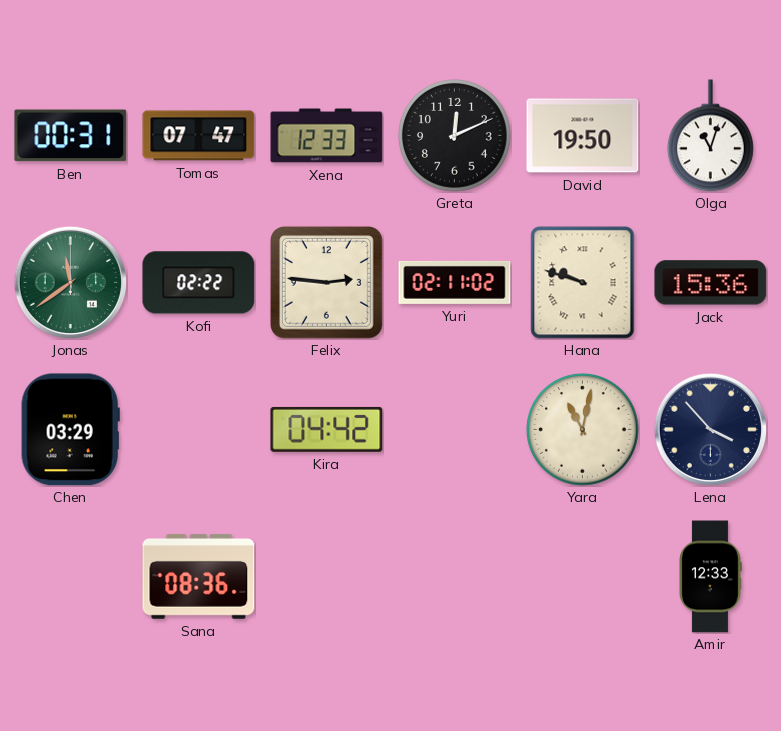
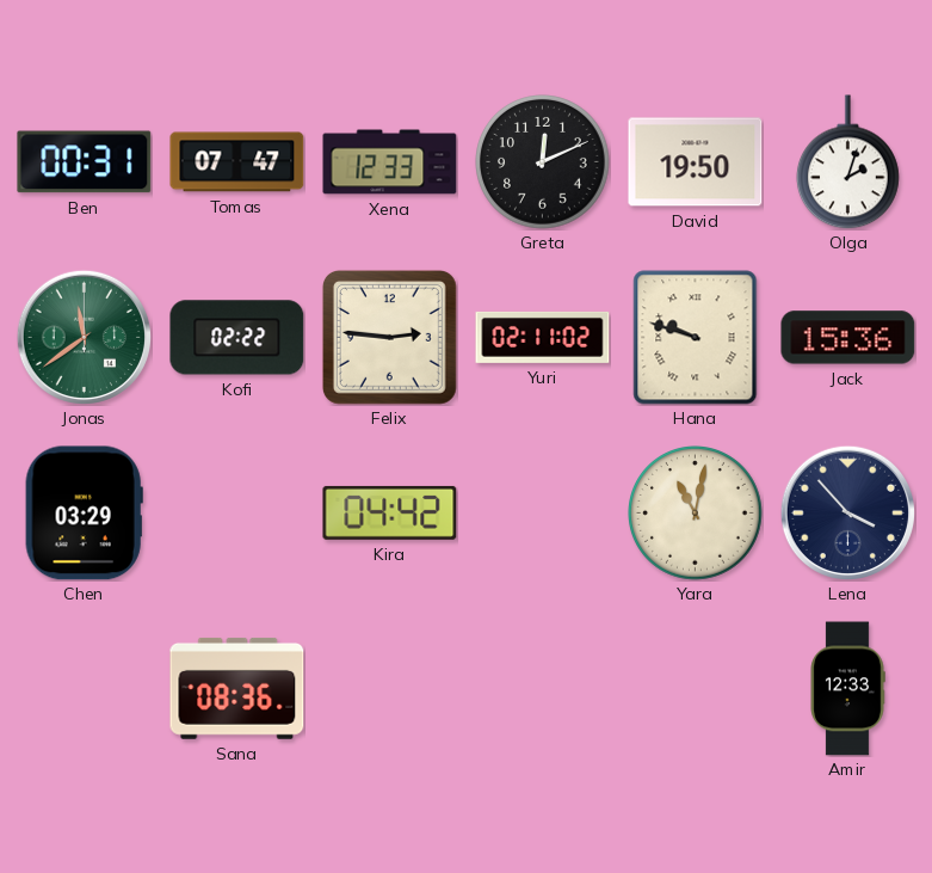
Olga: 11:03 -> 2:03
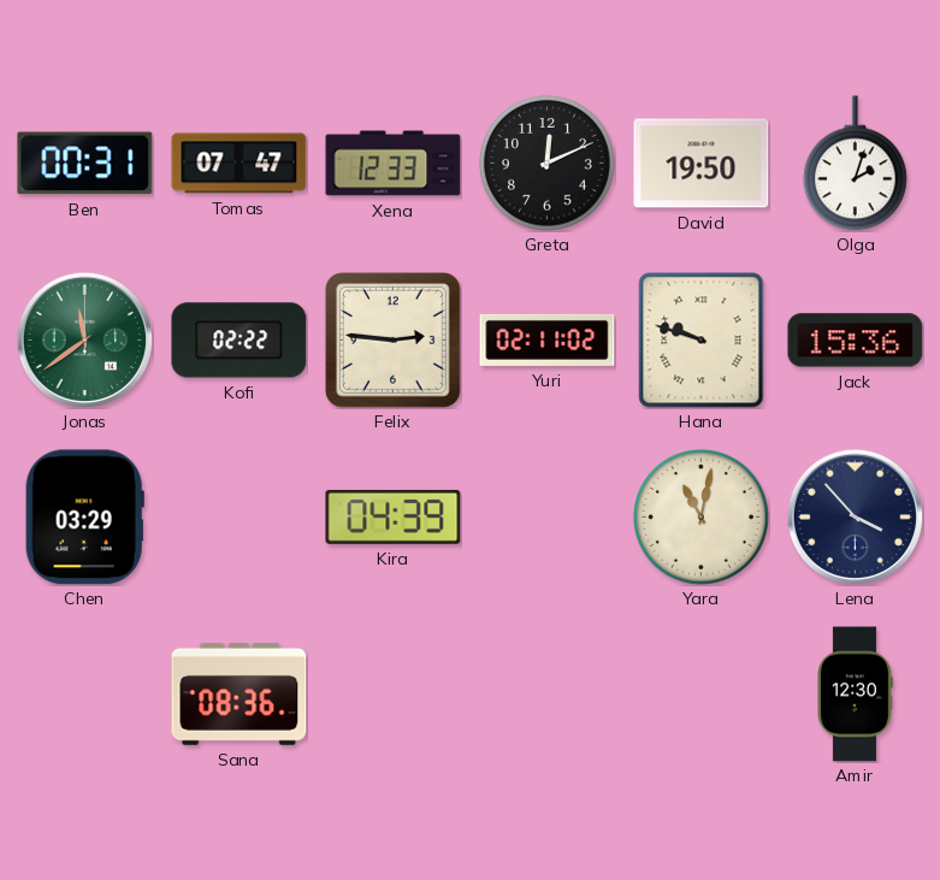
Kira: 04:42 -> 04:39
Amir: 12:33 -> 12:30
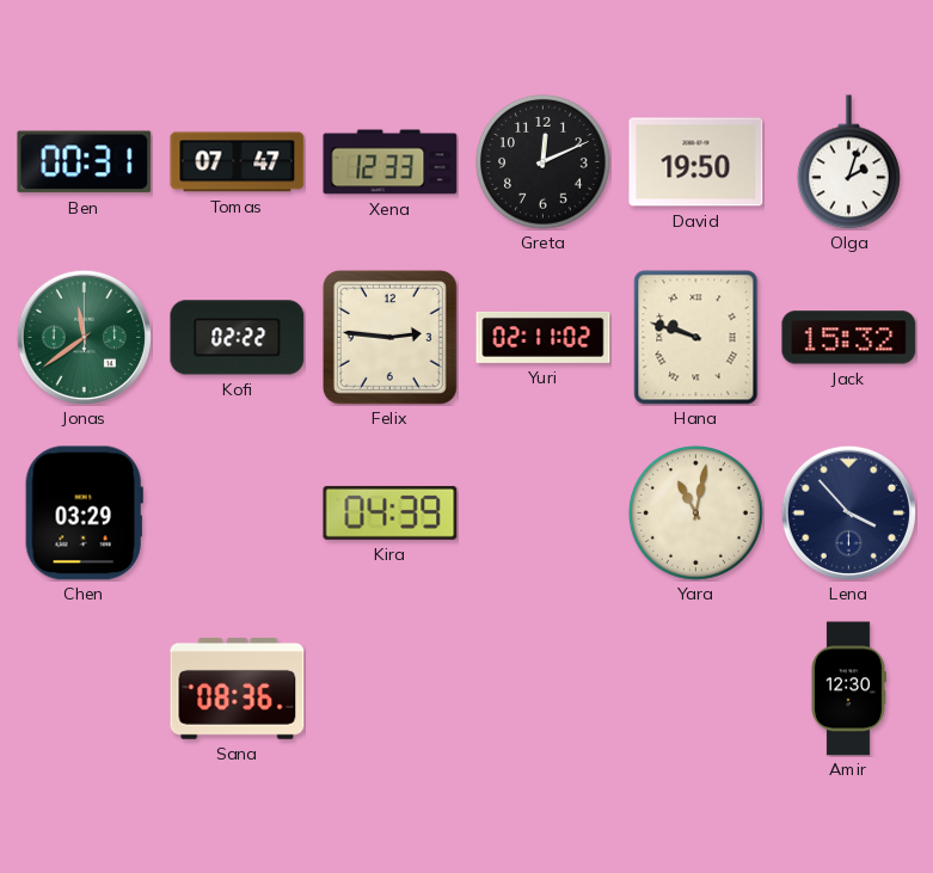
Jack: 15:36 -> 15:32
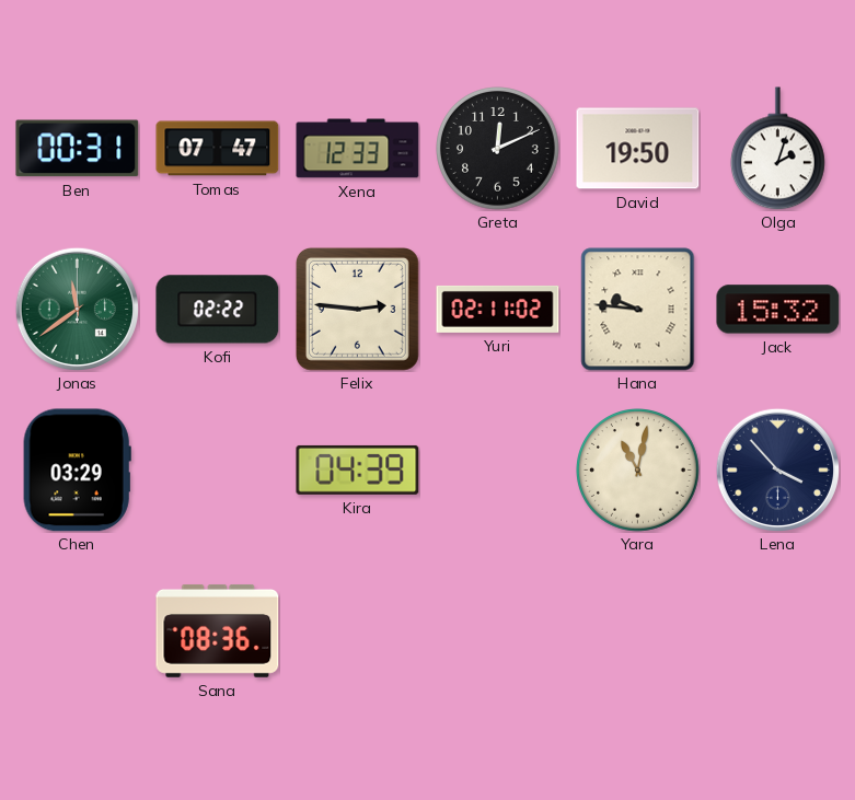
Hana: 9:48 -> 9:46
Amir: 12:30 -> none
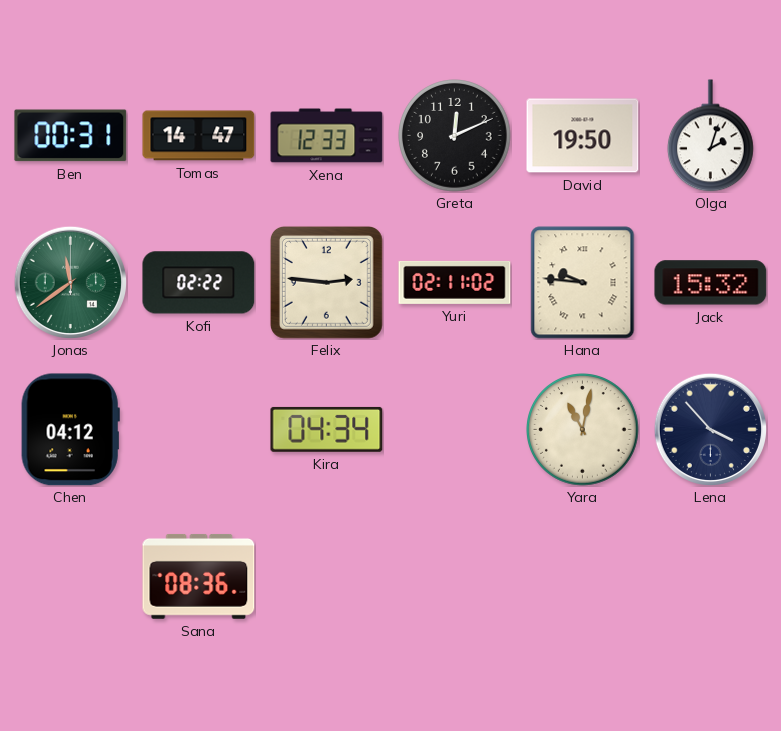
Tomas: 07:47 -> 14:47
Chen: 03:29 -> 04:12
Kira: 04:39 -> 04:34
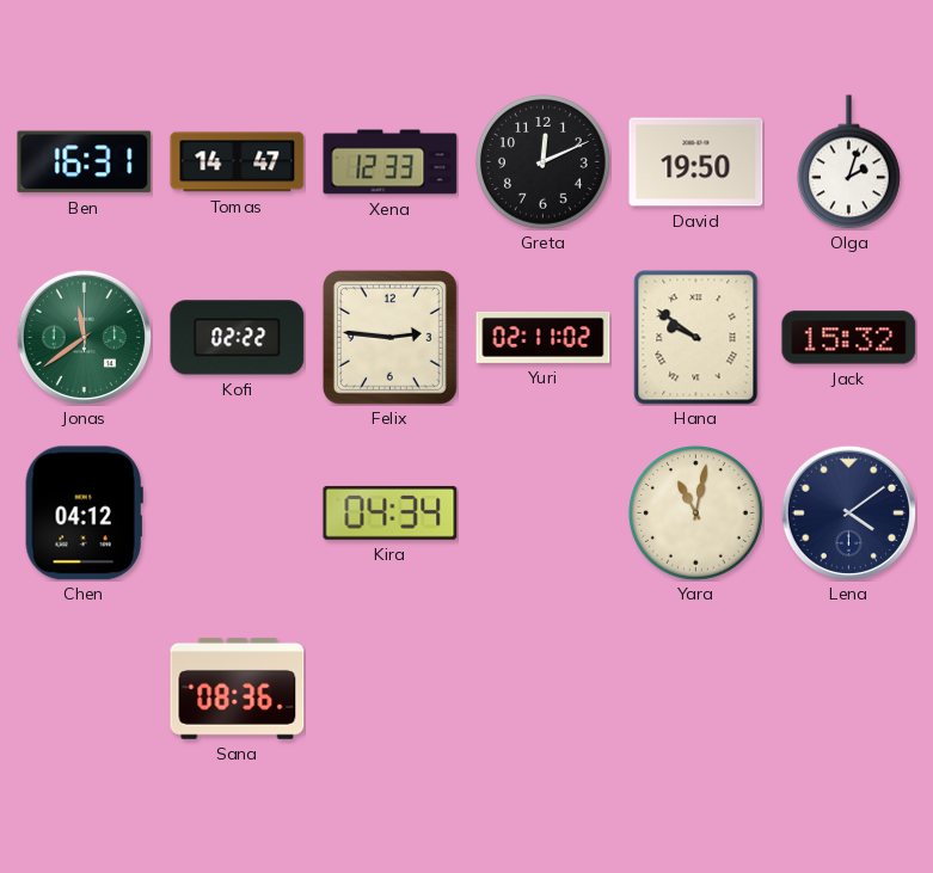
Ben: 00:31 -> 16:31
Hana: 9:46 -> 9:51
Lena: 3:53 -> 4:09
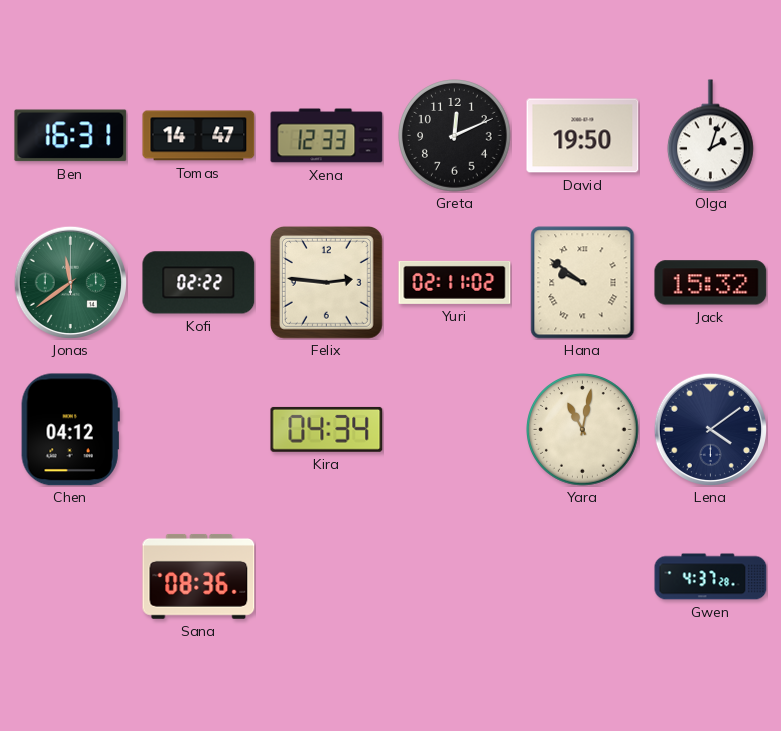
Gwen: none -> 4:37
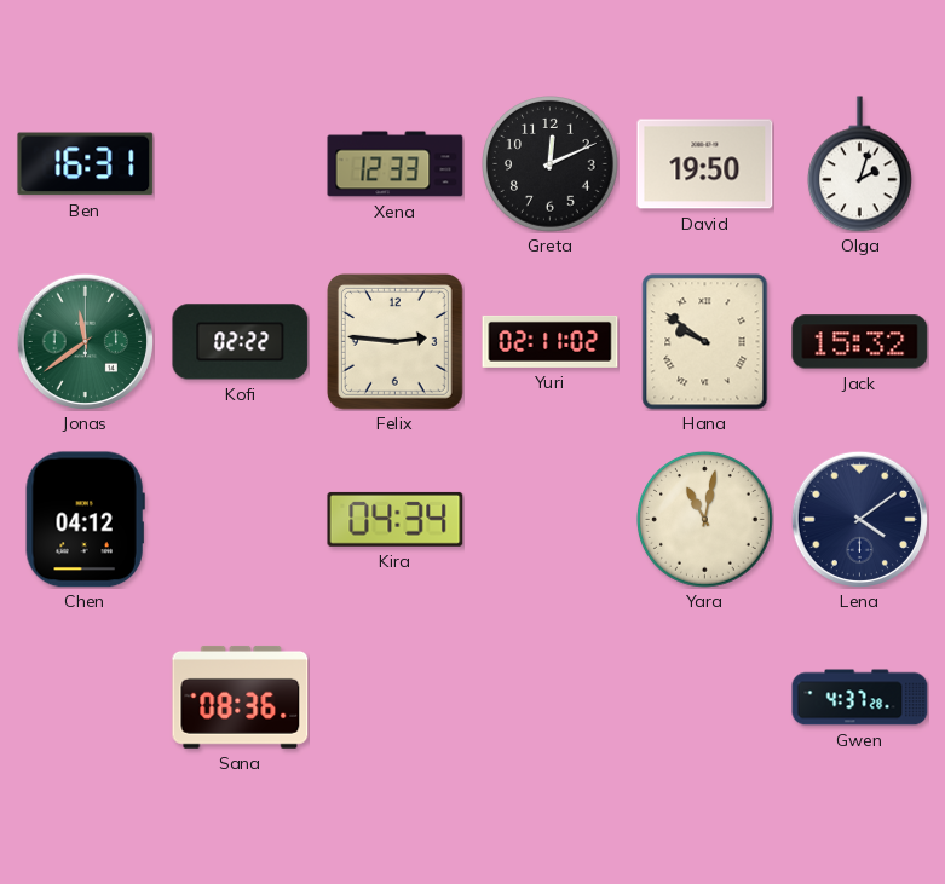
Tomas: 14:47 -> none
